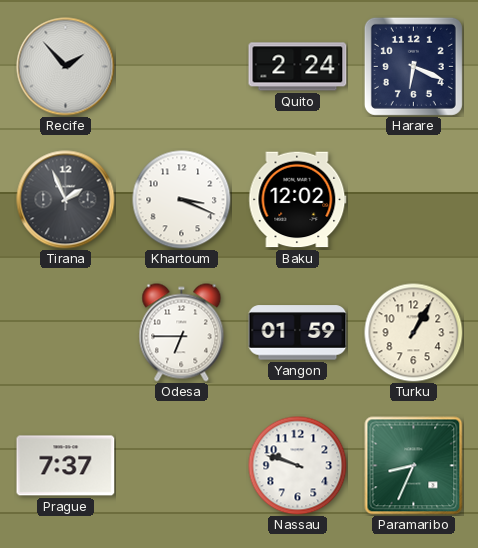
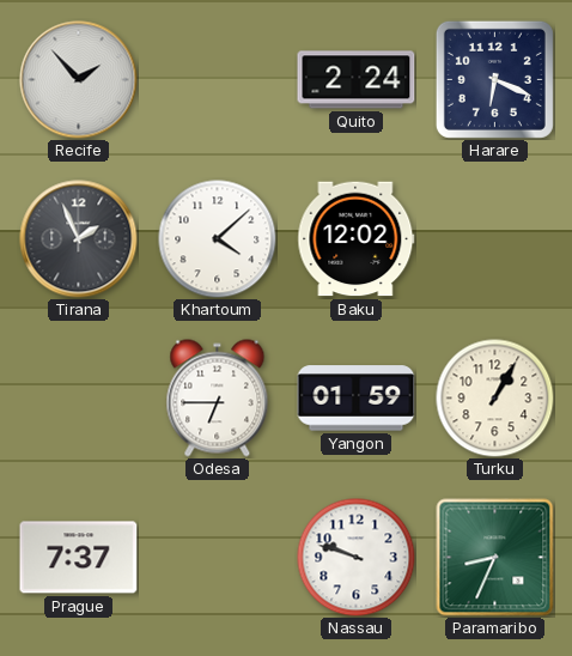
Khartoum: 3:19 -> 4:08
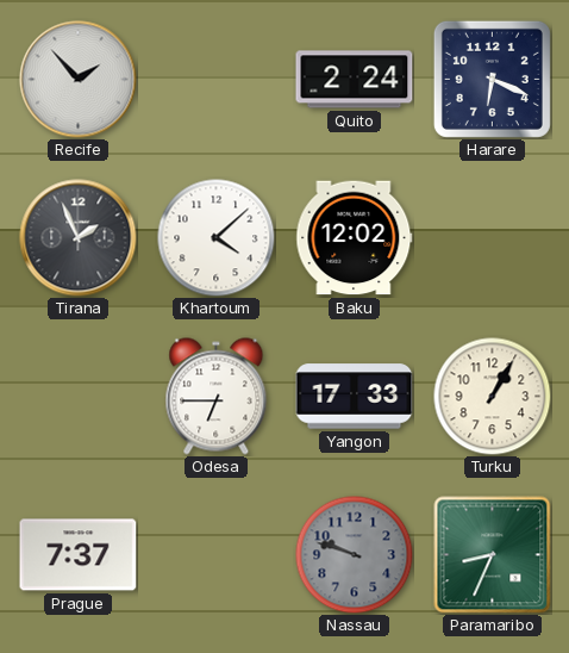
Yangon: 01:59 -> 17:33
Nassau dial: white -> grey
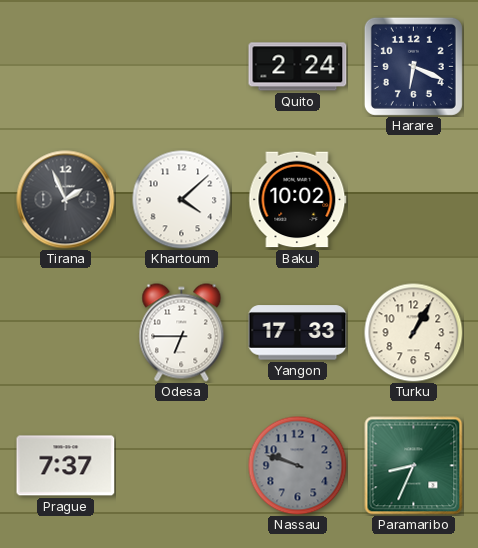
Recife: 1:53 -> none
Baku: 12:02 -> 10:02
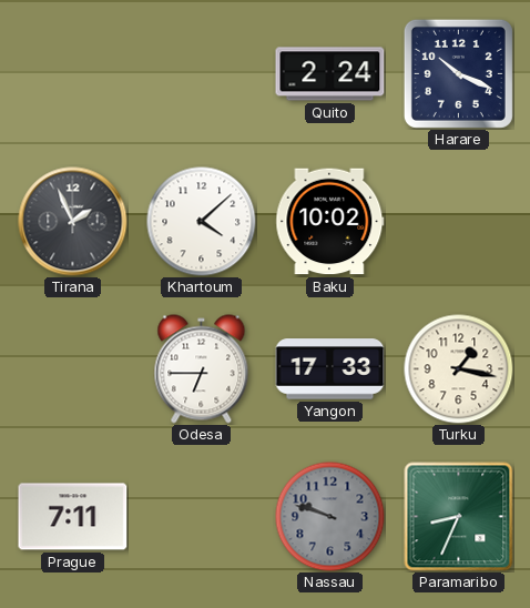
Harare: 6:19 -> 10:19
Turku: 1:05 -> 1:17
Prague: 7:37 -> 7:11
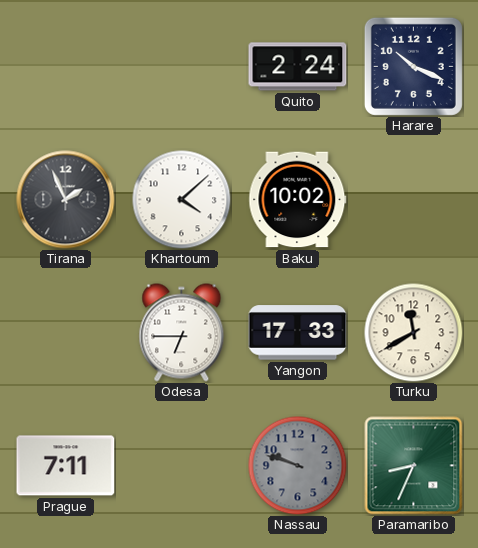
Turku: 1:17 -> 11:40
